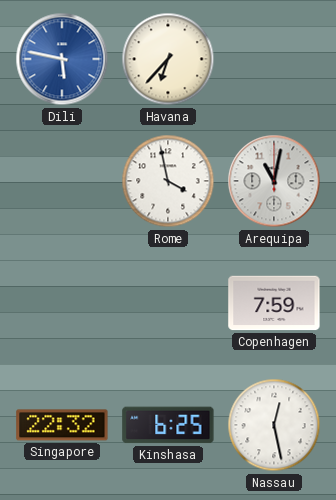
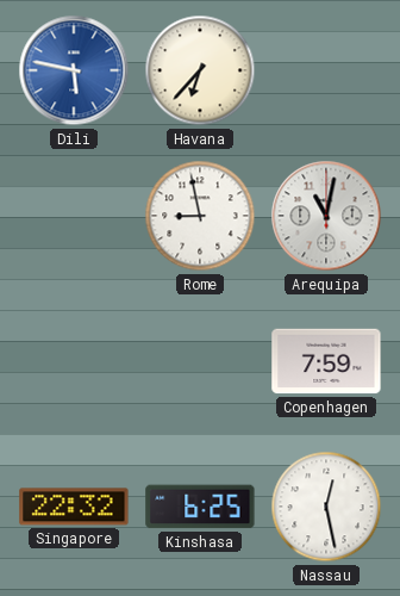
Rome: 3:58 -> 8:58
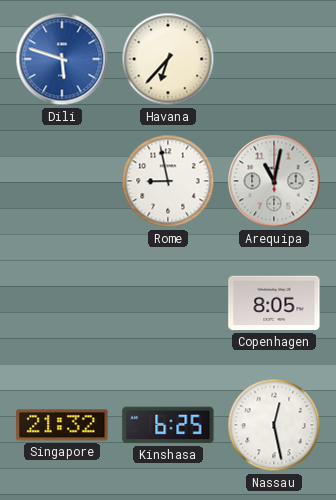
Dili: 5:47 -> 5:48
Copenhagen: 7:59 -> 8:05
Singapore: 22:32 -> 21:32
